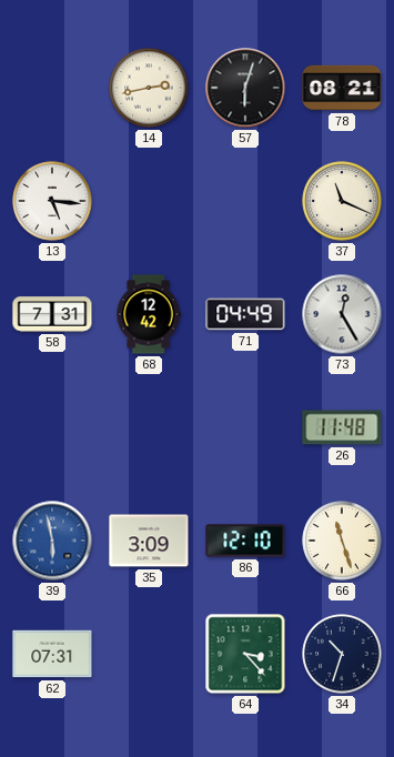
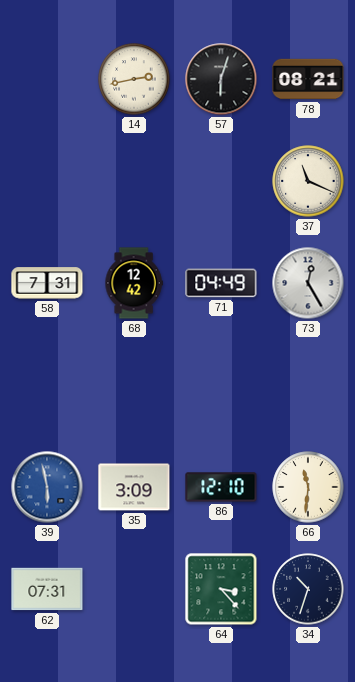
13: 5:16 -> none
26: 11:48 -> none
66: 11:27 -> 11:31
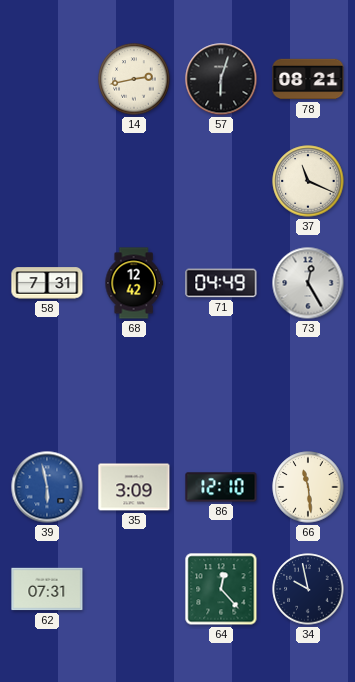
66: 11:31 -> 11:29
64: 3:23 -> 12:23
34: 10:33 -> 9:58
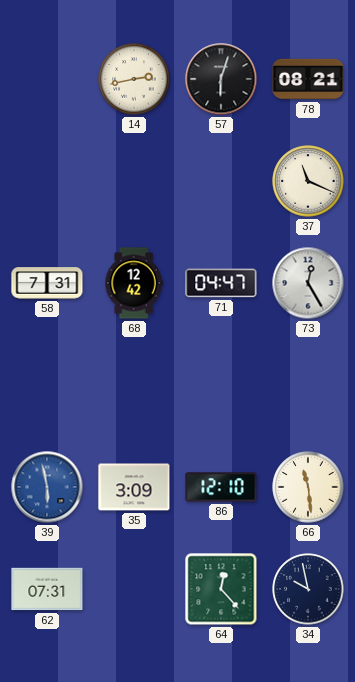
71: 04:49 -> 04:47
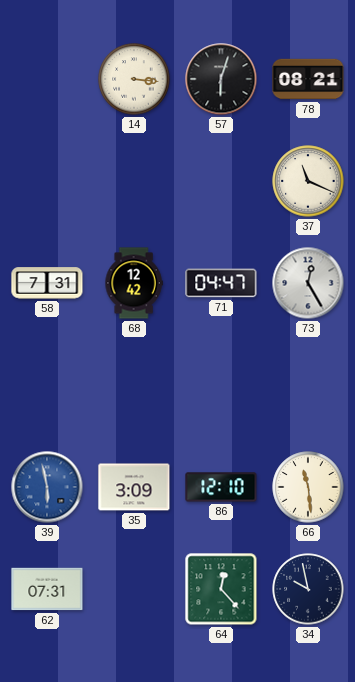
14: 2:43 -> 3:16
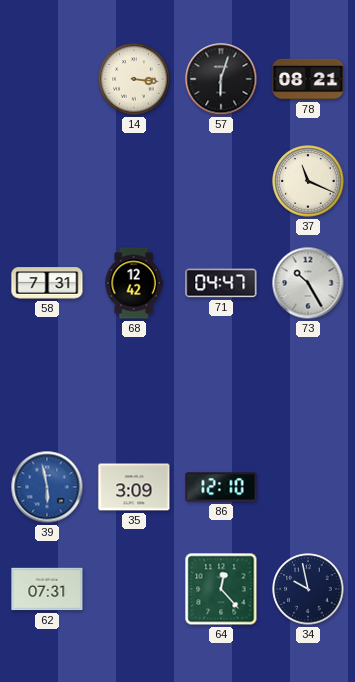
73: 12:25 -> 10:25
66: 11:29 -> none
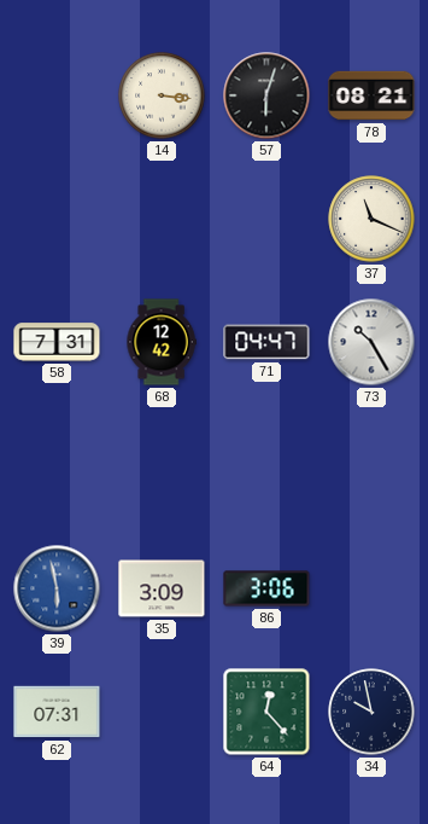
86: 12:10 -> 3:06
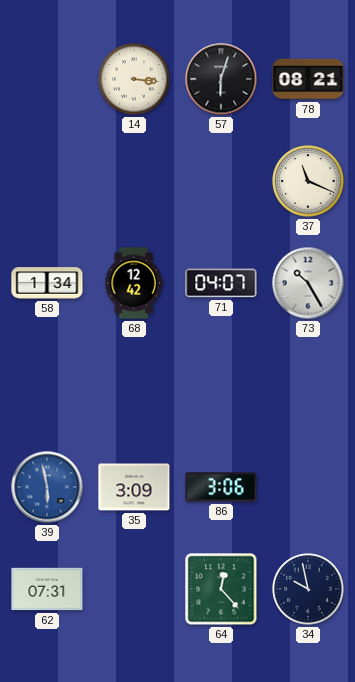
58: 7:31 -> 1:34
71: 04:47 -> 04:07
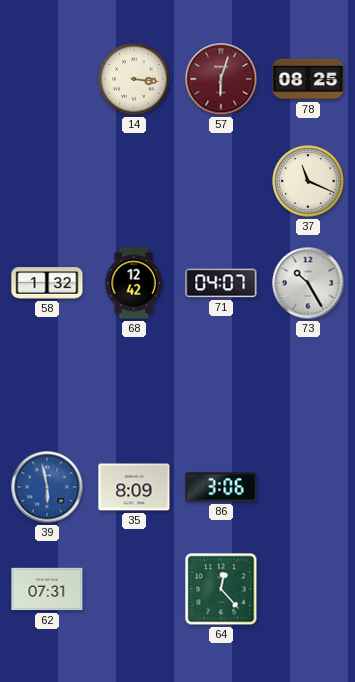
57 dial: black -> burgundy
78: 08:21 -> 08:25
58: 1:34 -> 1:32
35: 3:09 -> 8:09
34: 9:58 -> none
